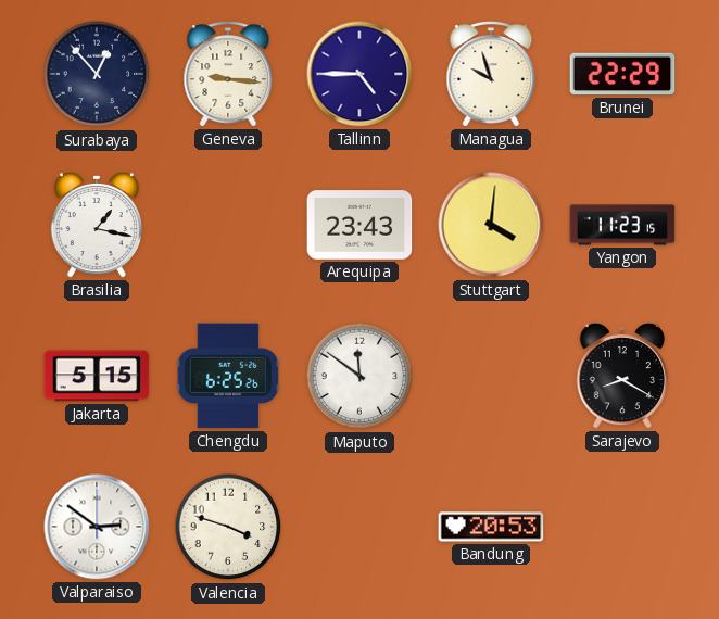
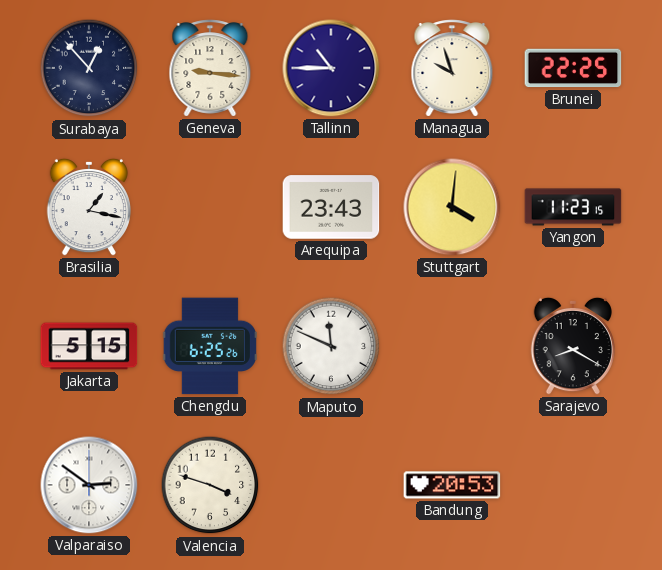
Tallinn: 4:45 -> 10:45
Brunei: 22:29 -> 22:25
Maputo: 11:51 -> 11:49
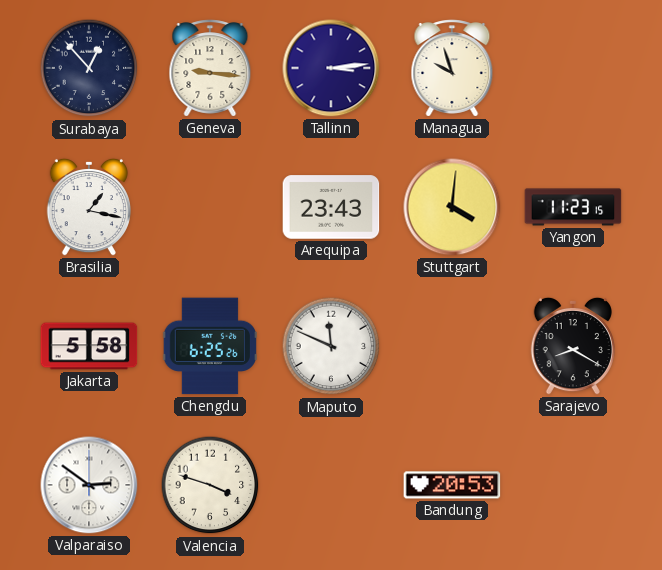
Tallinn: 10:45 -> 3:14
Brunei: 22:25 -> none
Jakarta: 5:15 -> 5:58
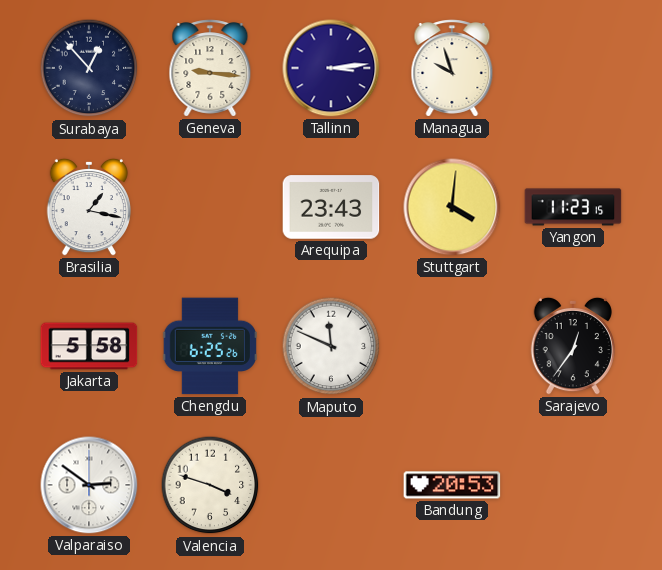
Sarajevo: 8:20 -> 12:36
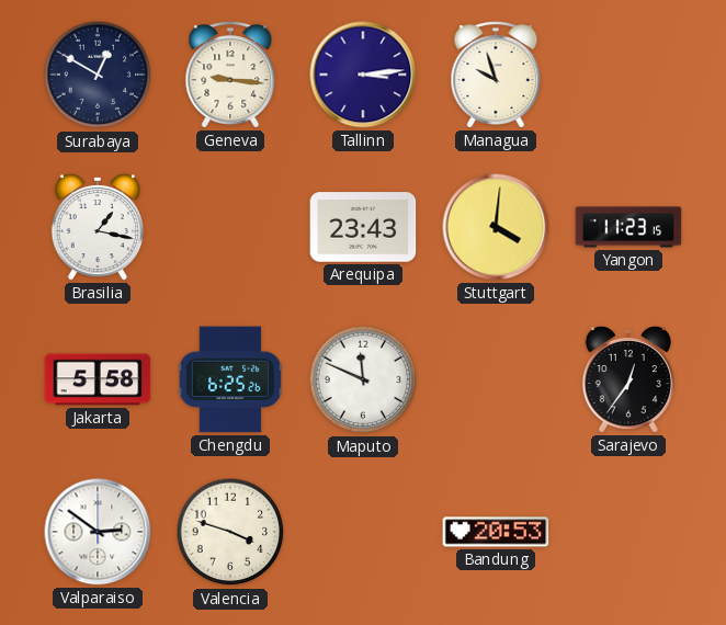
Surabaya: 12:53 -> 12:50
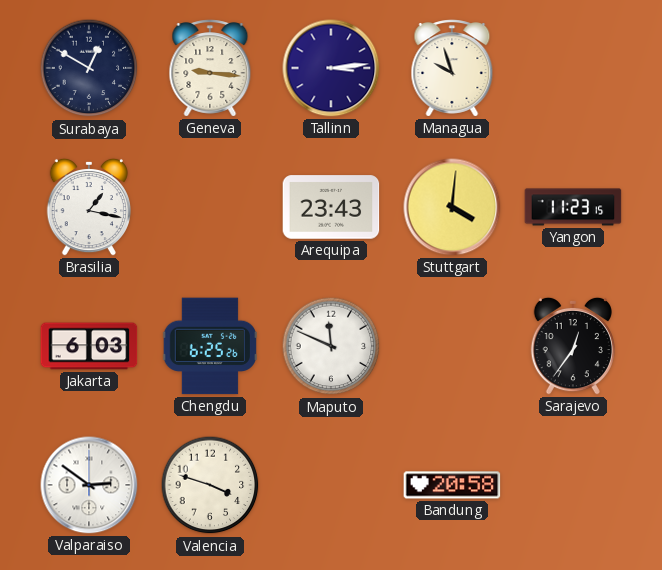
Jakarta: 5:58 -> 6:03
Bandung: 20:53 -> 20:58
